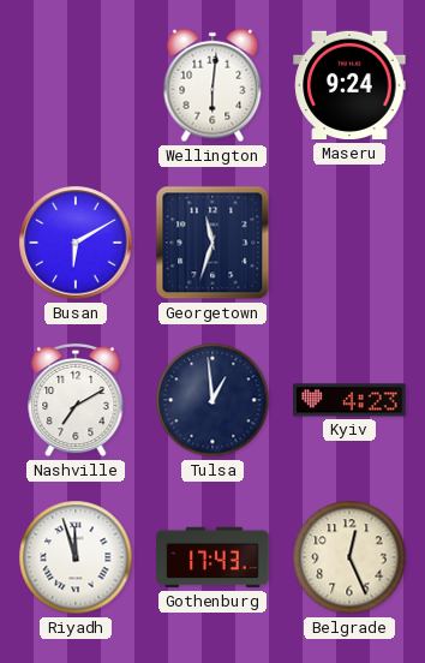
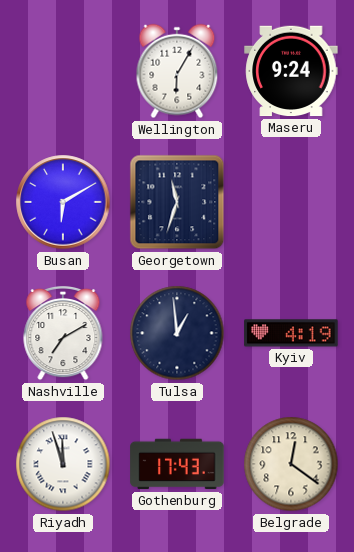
Wellington: 6:01 -> 6:05
Kyiv: 4:23 -> 4:19
Belgrade: 12:26 -> 12:21
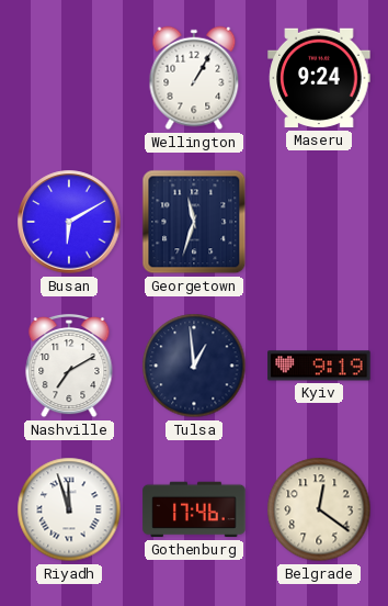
Wellington: 6:05 -> 1:05
Kyiv: 4:19 -> 9:19
Gothenburg: 17:43 -> 17:46
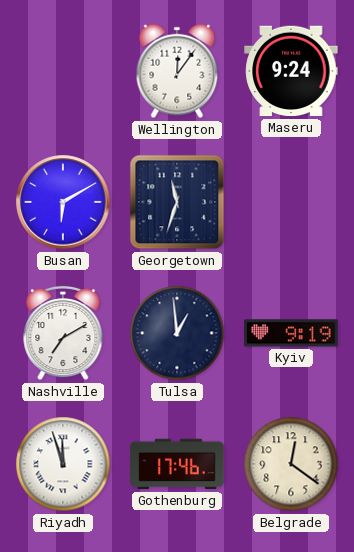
Wellington: 1:05 -> 12:06
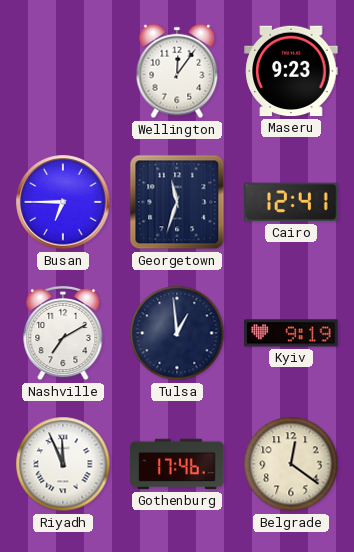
Maseru: 9:24 -> 9:23
Busan: 6:10 -> 6:45
Cairo: none -> 12:41
Riyadh: 11:57 -> 11:56
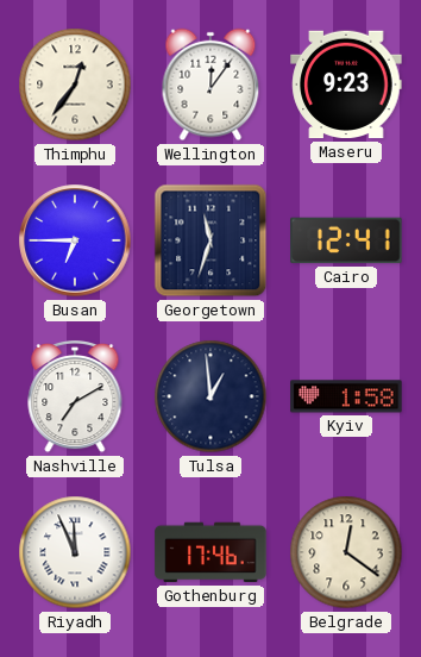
Thimphu: none -> 12:36
Kyiv: 9:19 -> 1:58
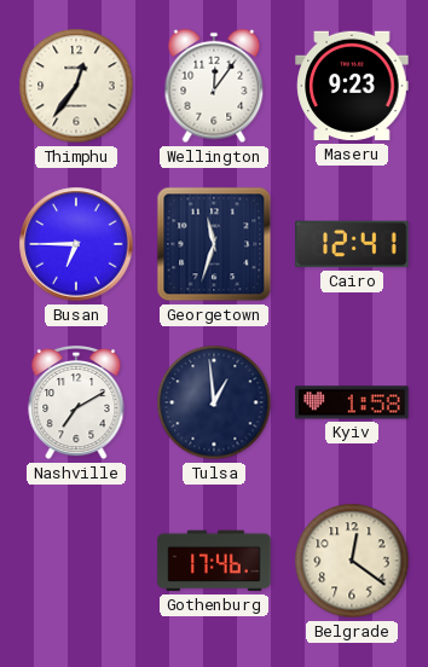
Riyadh: 11:56 -> none
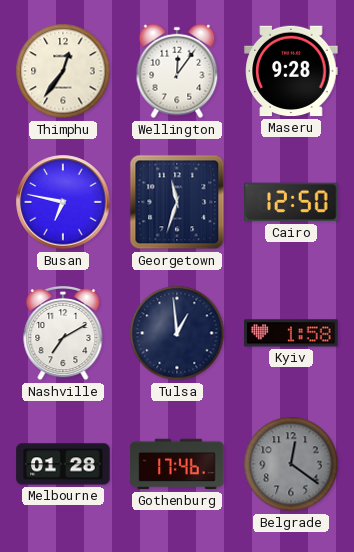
Maseru: 9:23 -> 9:28
Busan: 6:45 -> 6:47
Cairo: 12:41 -> 12:50
Melbourne: none -> 01:28
Belgrade dial: cream -> grey
